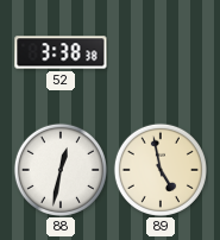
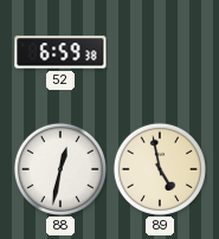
52: 3:38 -> 6:59
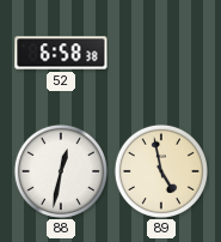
52: 6:59 -> 6:58
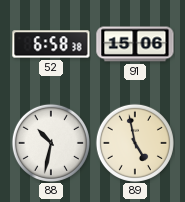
91: none -> 15:06
88: 12:32 -> 10:32
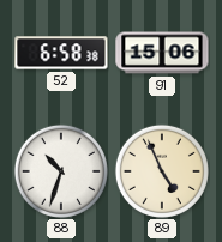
88: 10:32 -> 10:33
89: 4:58 -> 4:56
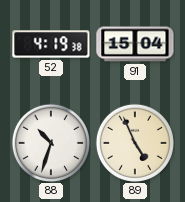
52: 6:58 -> 4:19
91: 15:06 -> 15:04
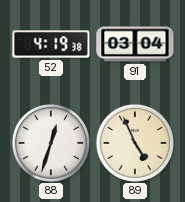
91: 15:04 -> 03:04
88: 10:33 -> 12:33
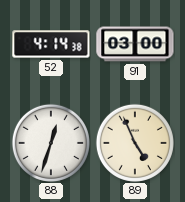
52: 4:19 -> 4:14
91: 03:04 -> 03:00
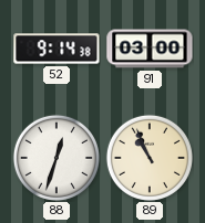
52: 4:14 -> 9:14
89: 4:56 -> 10:56
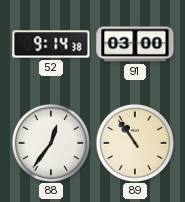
88: 12:33 -> 12:36
89: 10:56 -> 10:54
